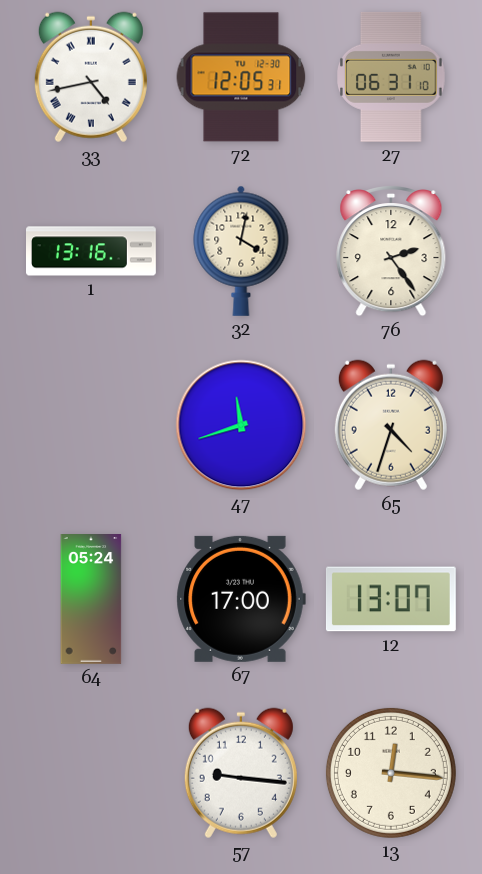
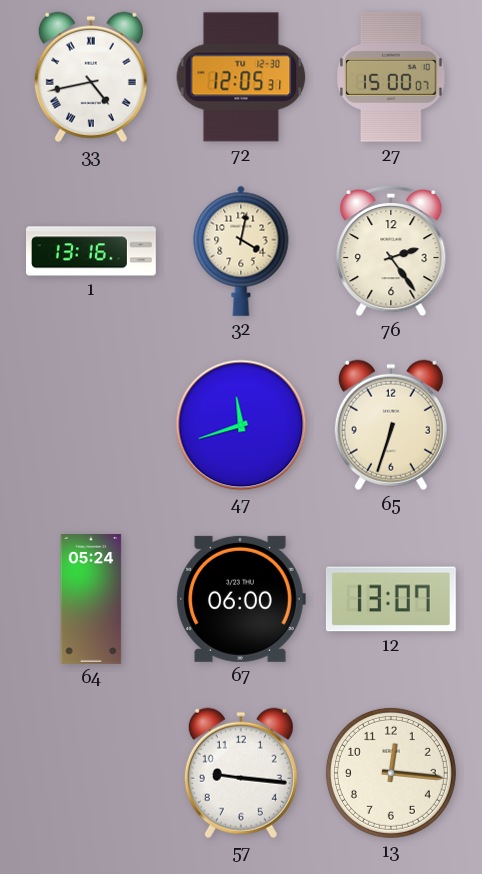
27: 06:31 -> 15:00
65: 4:33 -> 6:33
67: 17:00 -> 06:00
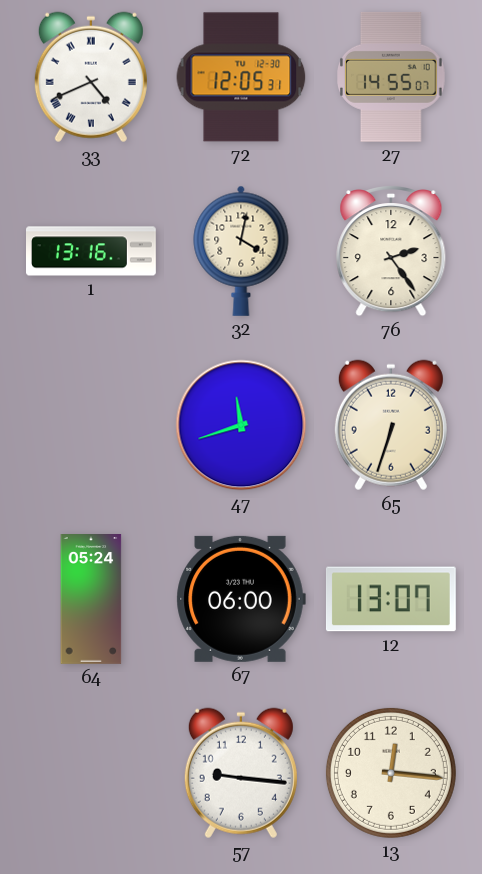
33: 4:43 -> 4:41
27: 15:00 -> 14:55
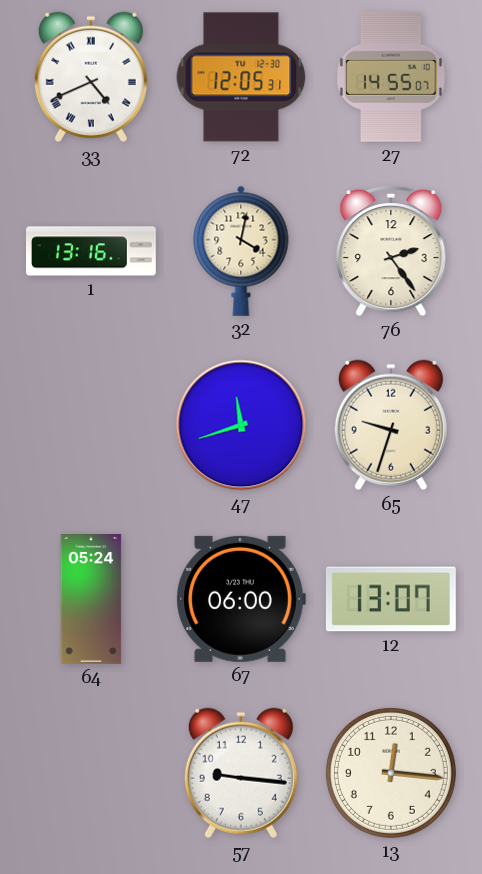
65: 6:33 -> 9:33
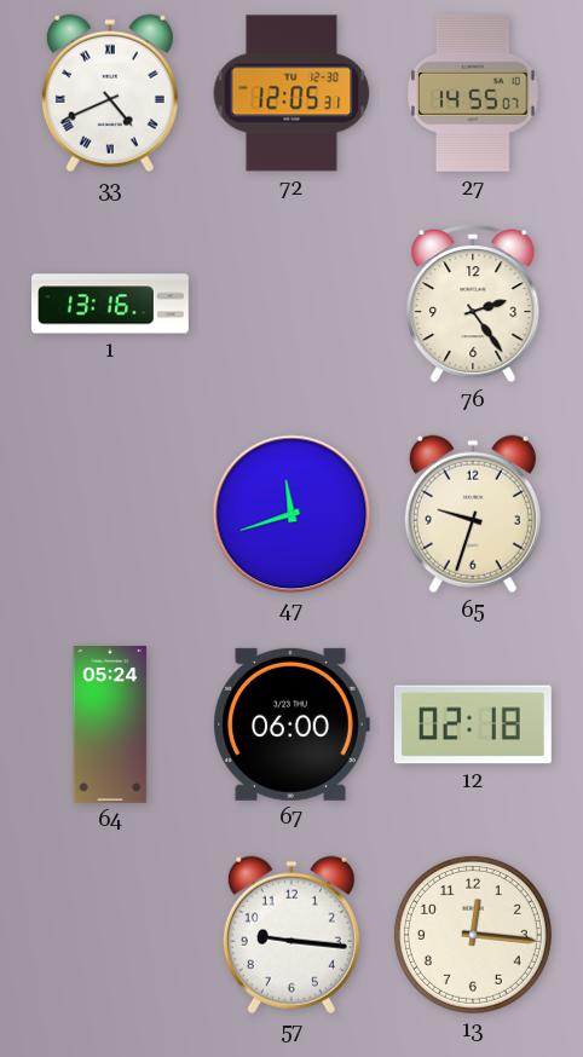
32: 4:02 -> none
12: 13:07 -> 02:18
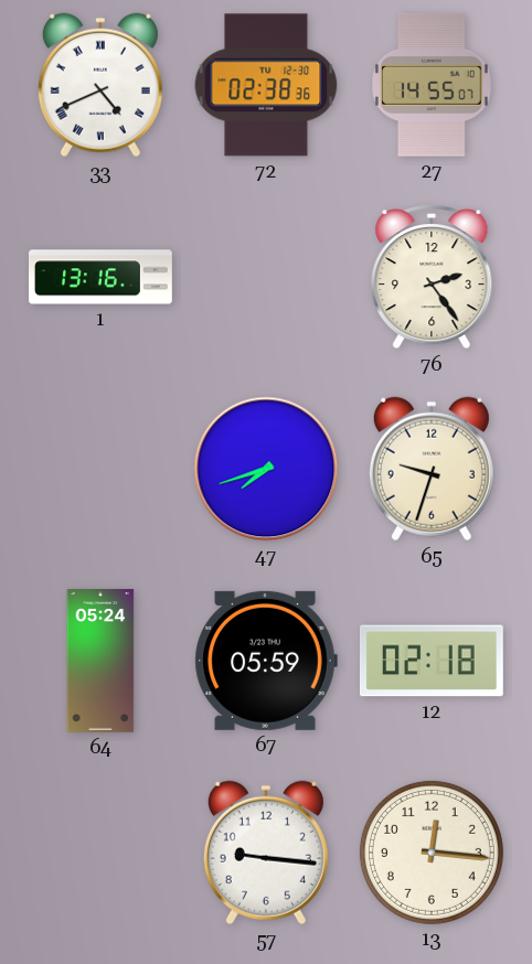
72: 12:05 -> 02:38
47: 11:42 -> 7:42
67: 06:00 -> 05:59
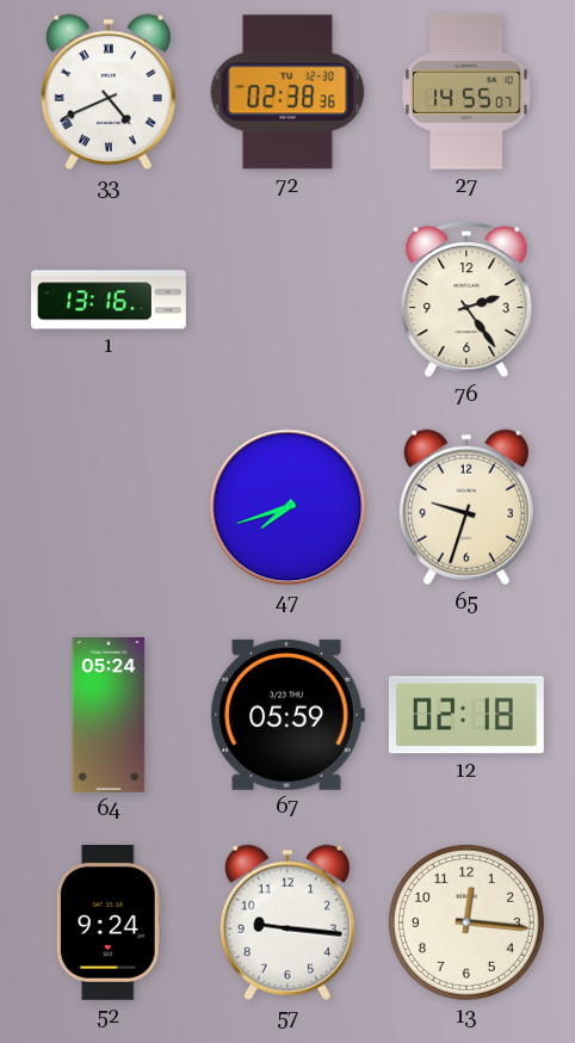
52: none -> 9:24
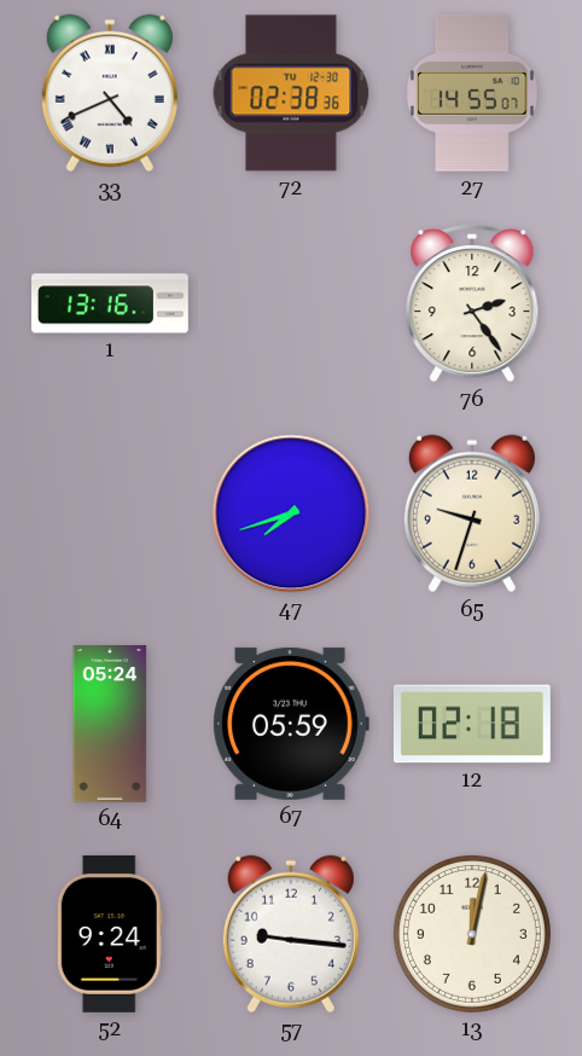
13: 12:16 -> 12:02
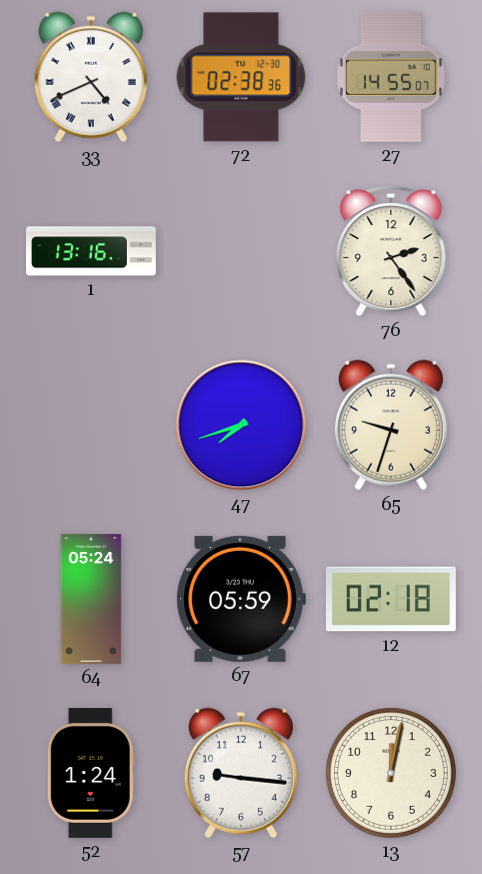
52: 9:24 -> 1:24
